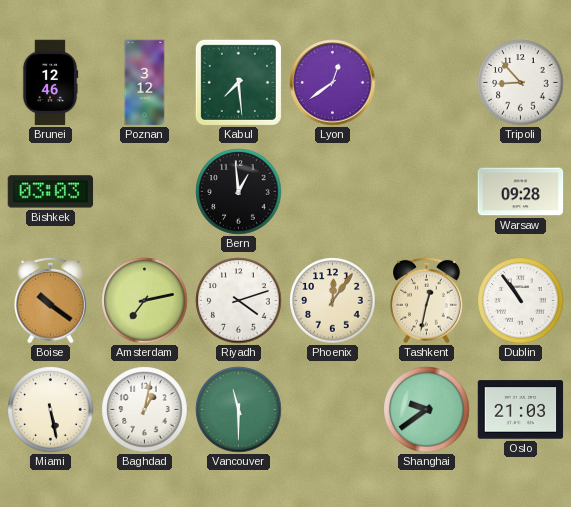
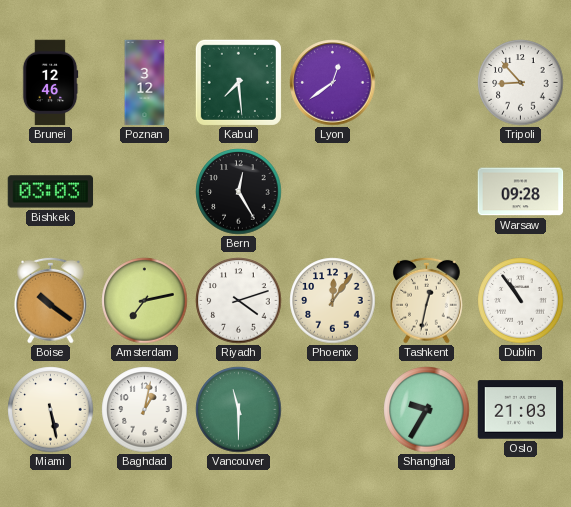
Bern: 12:59 -> 12:25
Shanghai: 9:39 -> 9:35
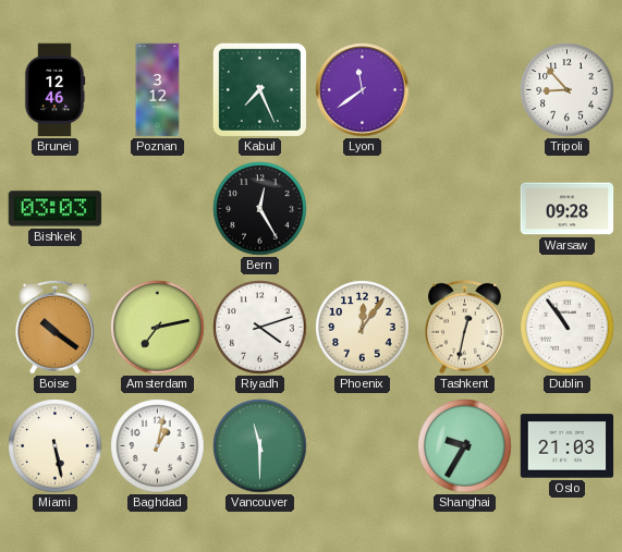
Kabul: 7:29 -> 7:26
Lyon: 12:39 -> 11:39
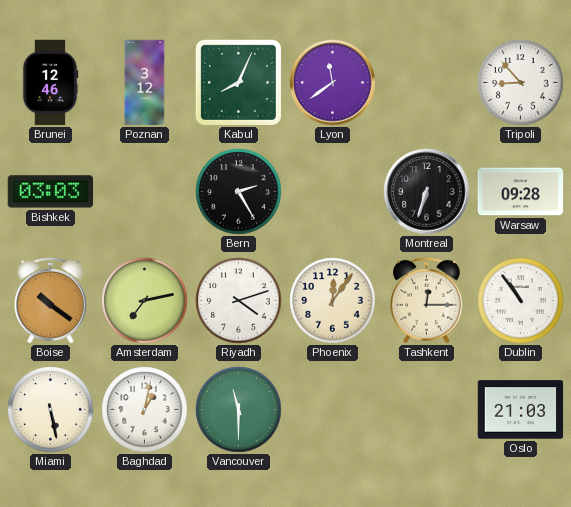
Kabul: 7:26 -> 8:04
Bern: 12:25 -> 2:25
Montreal: none -> 6:33
Tashkent: 12:32 -> 12:15
Shanghai: 9:35 -> none
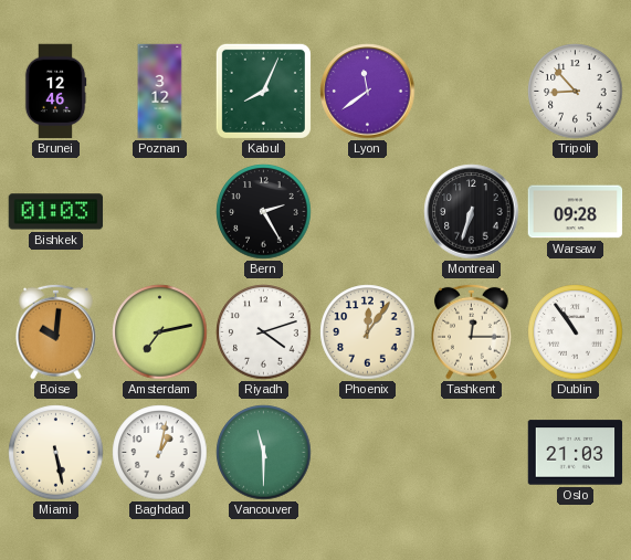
Bishkek: 03:03 -> 01:03
Boise: 10:21 -> 10:01
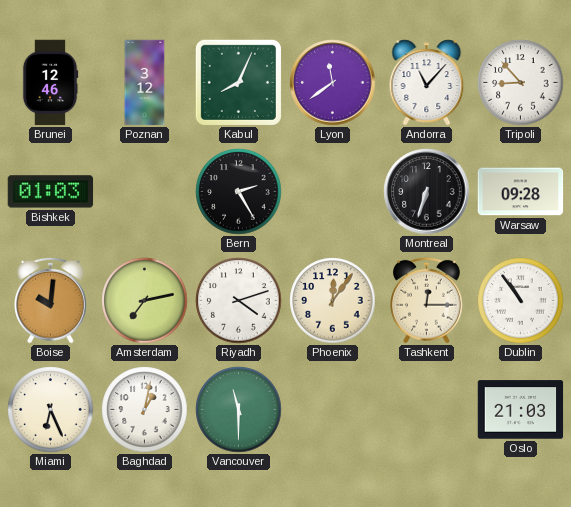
Andorra: none -> 11:07
Miami: 5:28 -> 6:26
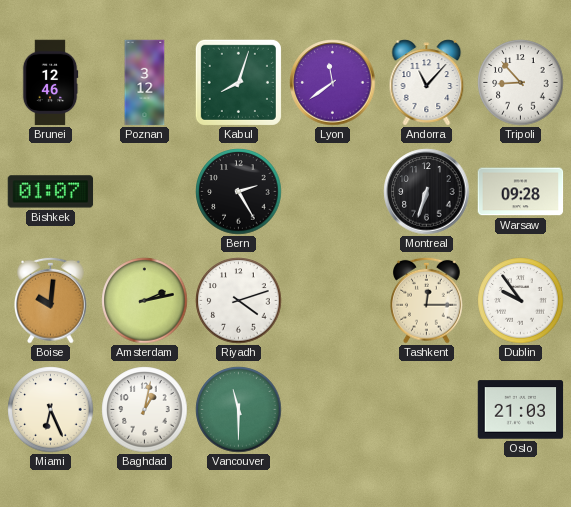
Kabul: 8:04 -> 8:03
Bishkek: 01:03 -> 01:07
Amsterdam: 7:13 -> 2:13
Phoenix: 12:06 -> none
Dublin: 10:54 -> 9:54
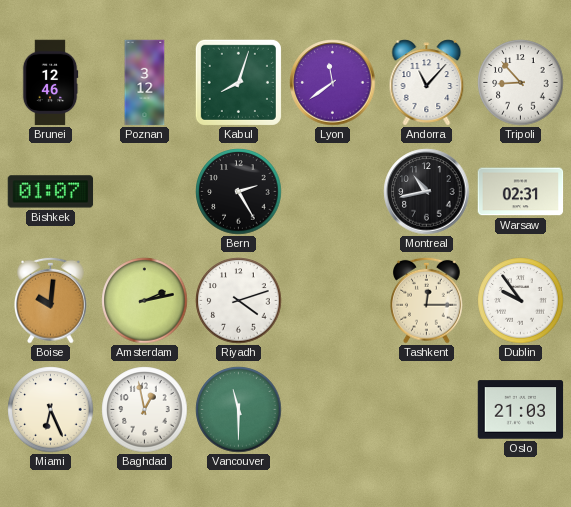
Montreal: 6:33 -> 10:43
Warsaw: 09:28 -> 02:31
Baghdad: 1:02 -> 12:58
